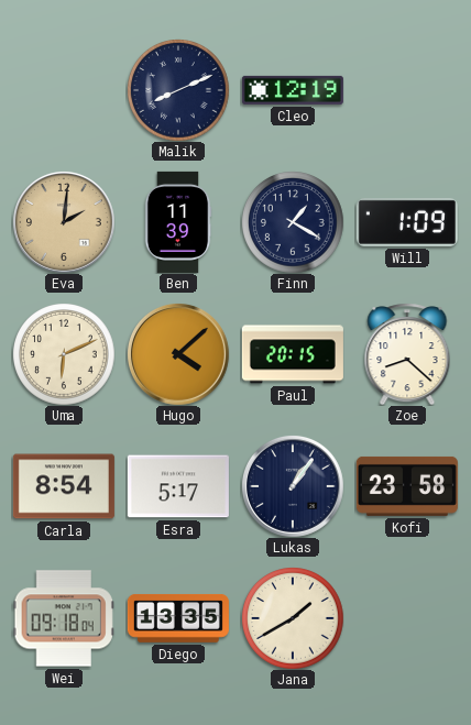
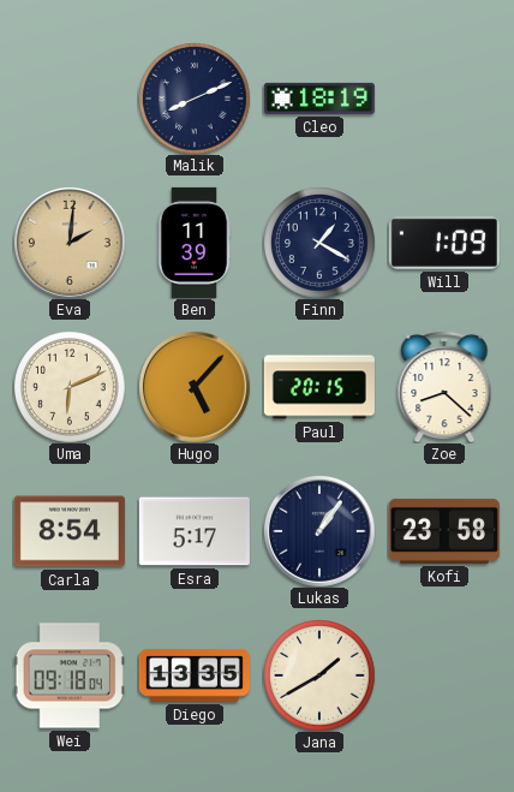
Cleo: 12:19 -> 18:19
Hugo: 4:08 -> 5:07
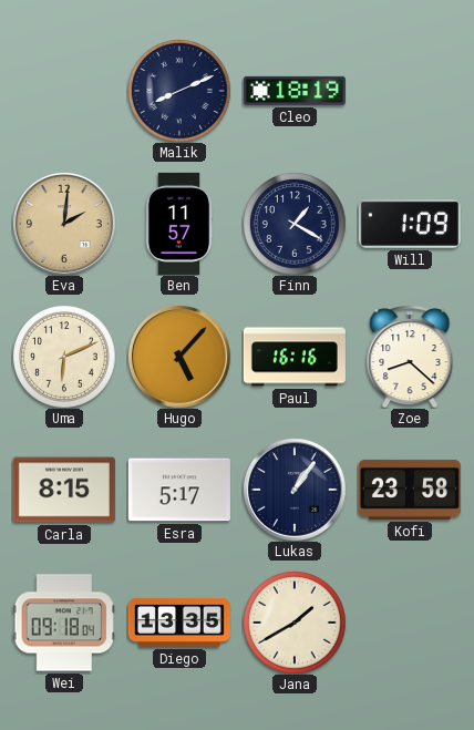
Ben: 11:39 -> 11:57
Paul: 20:15 -> 16:16
Carla: 8:54 -> 8:15
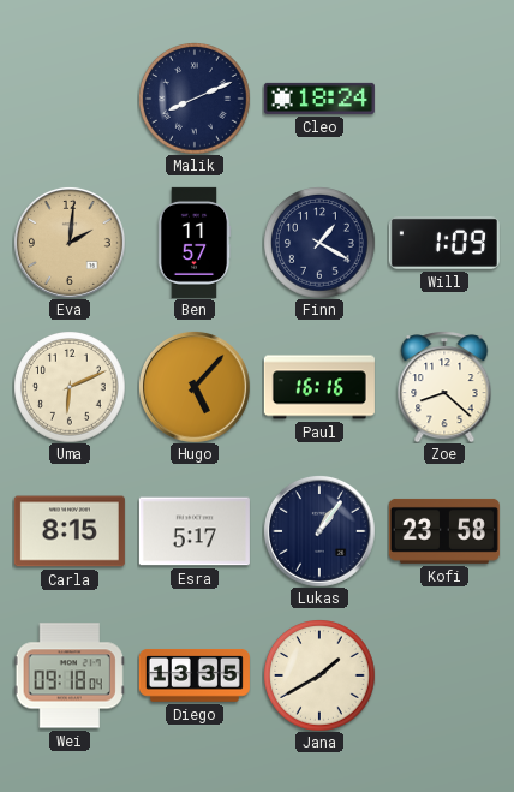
Cleo: 18:19 -> 18:24
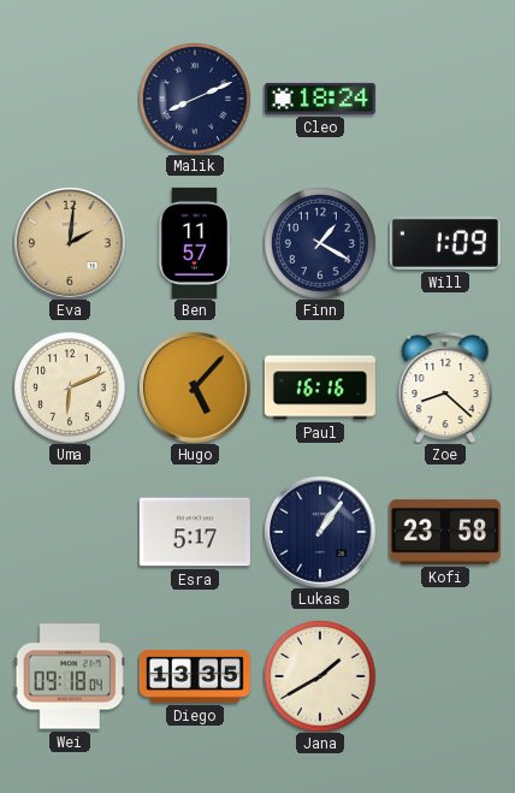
Carla: 8:15 -> none
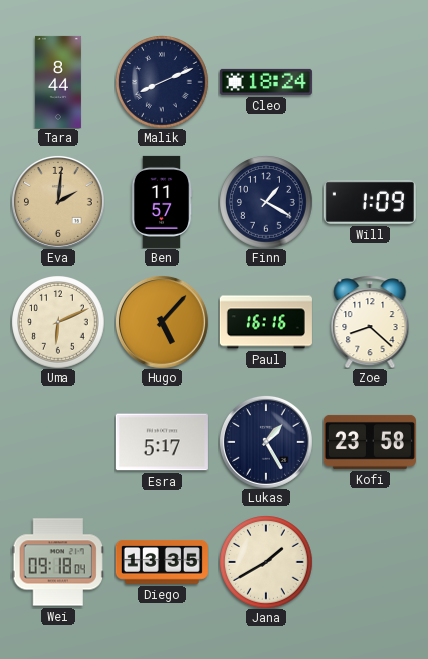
Tara: none -> 8:44
Lukas: 1:06 -> 1:25
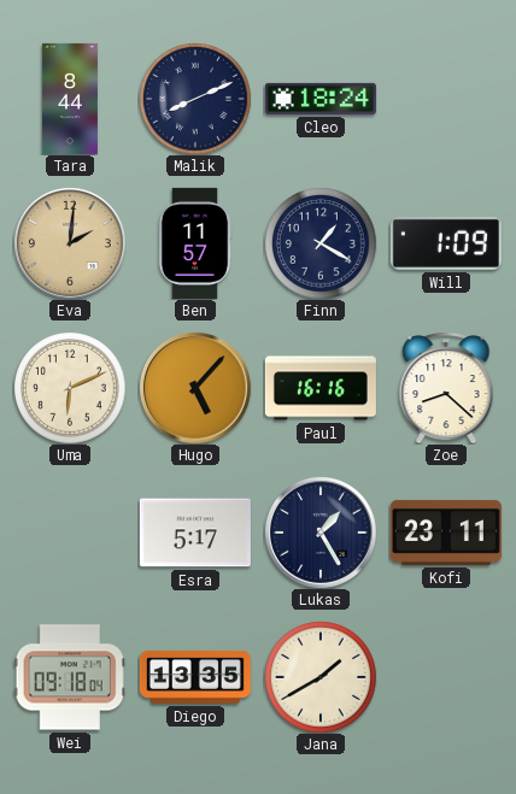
Kofi: 23:58 -> 23:11
